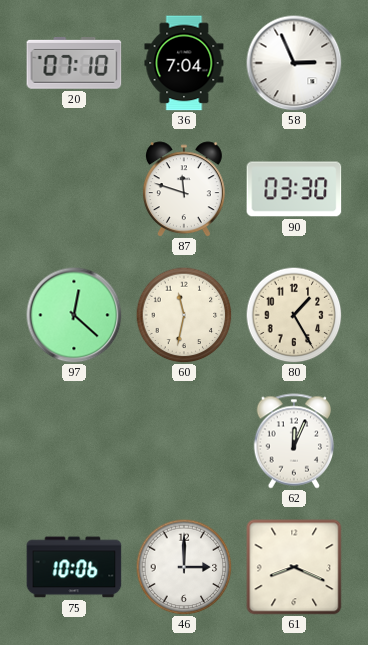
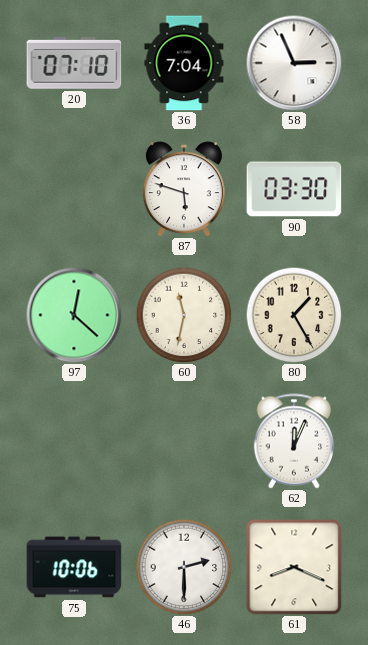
87: 11:48 -> 5:48
46: 3:00 -> 2:30
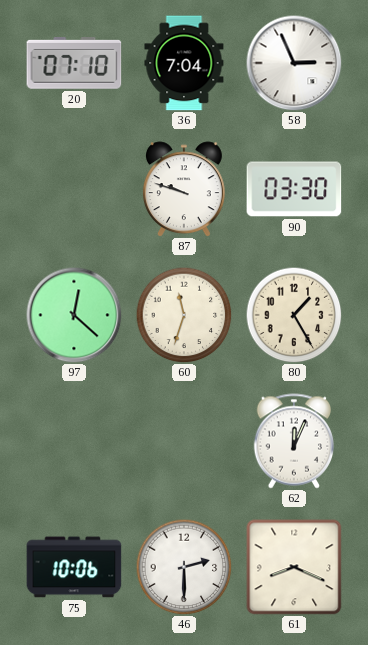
87: 5:48 -> 9:48
60: 11:32 -> 11:33
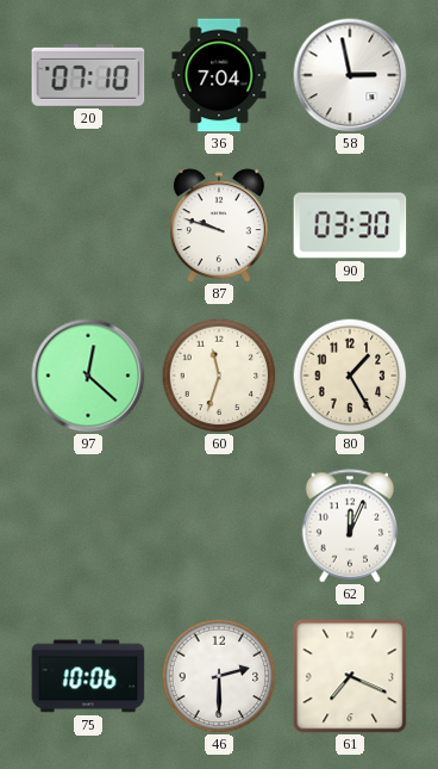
58: 2:56 -> 2:58
61: 8:19 -> 7:19
